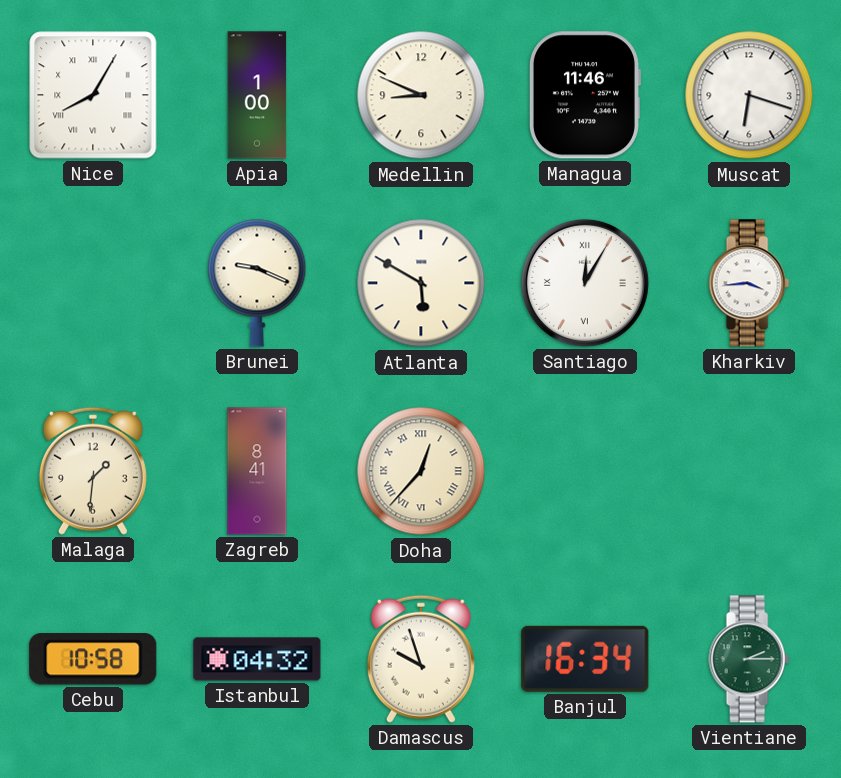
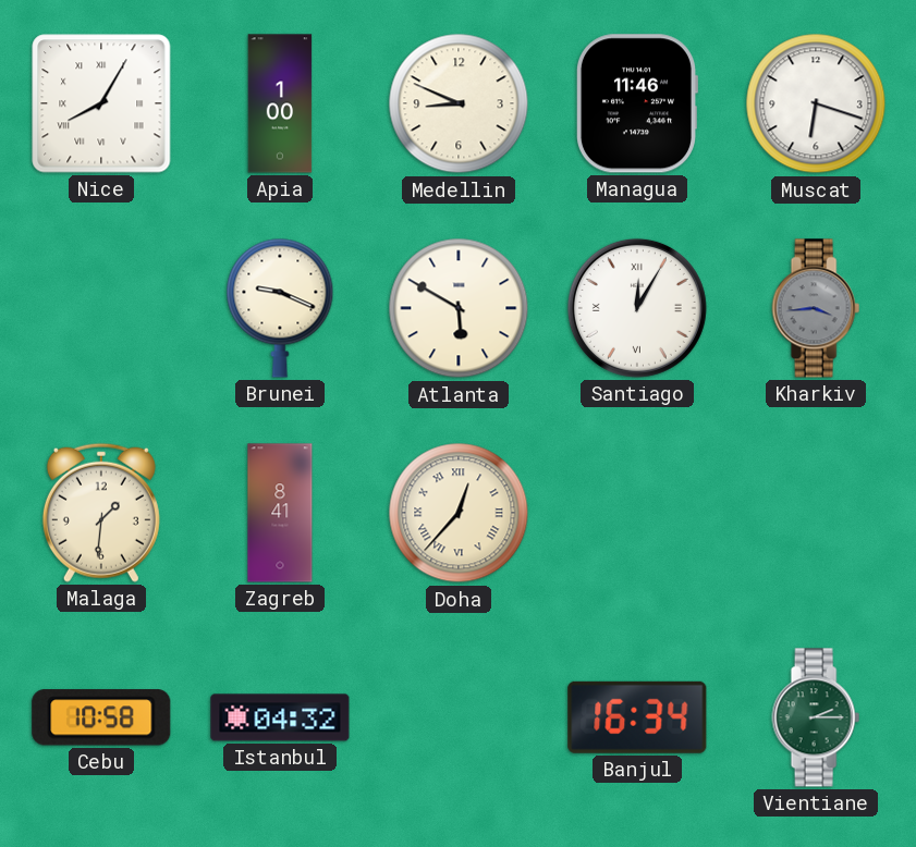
Kharkiv dial: white -> grey
Damascus: 9:57 -> none
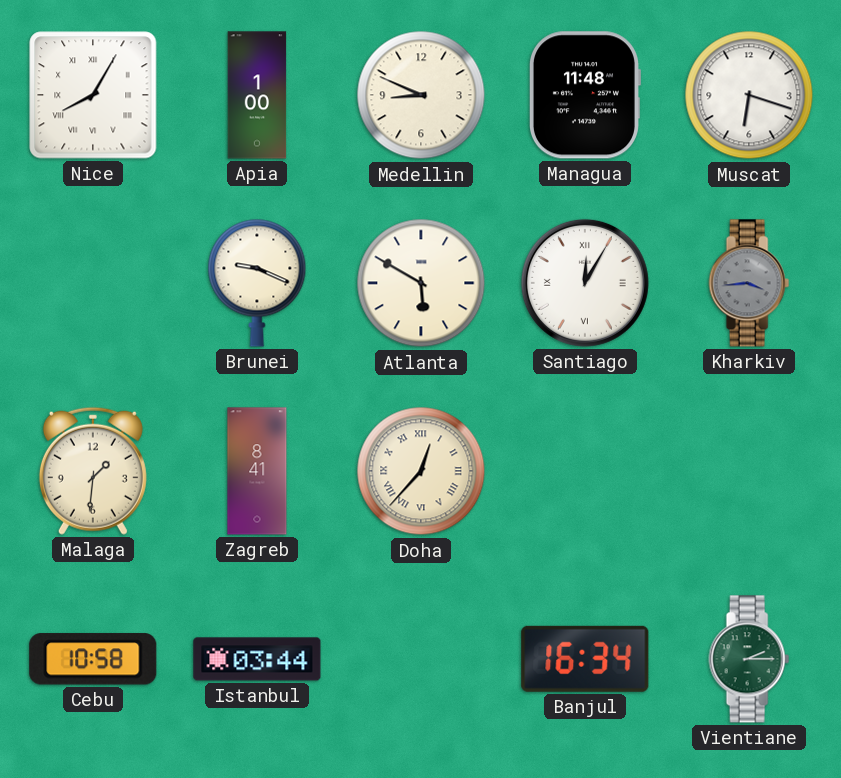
Managua: 11:46 -> 11:48
Istanbul: 04:32 -> 03:44
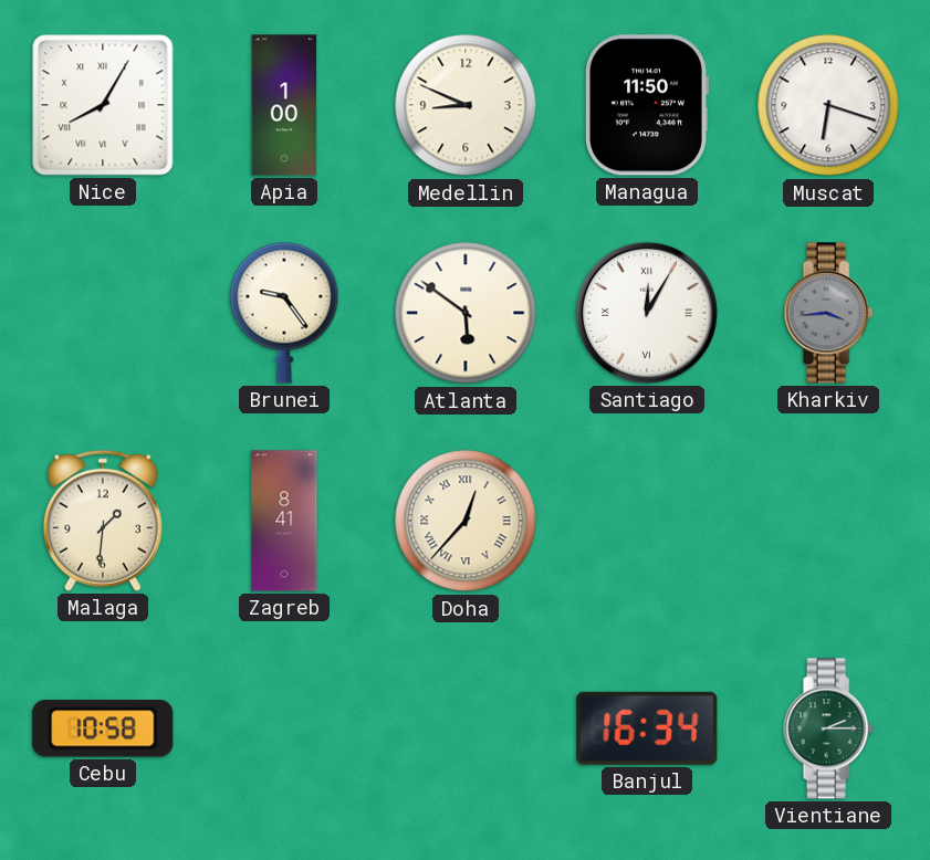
Managua: 11:48 -> 11:50
Brunei: 9:19 -> 9:24
Atlanta: 5:50 -> 5:51
Istanbul: 03:44 -> none
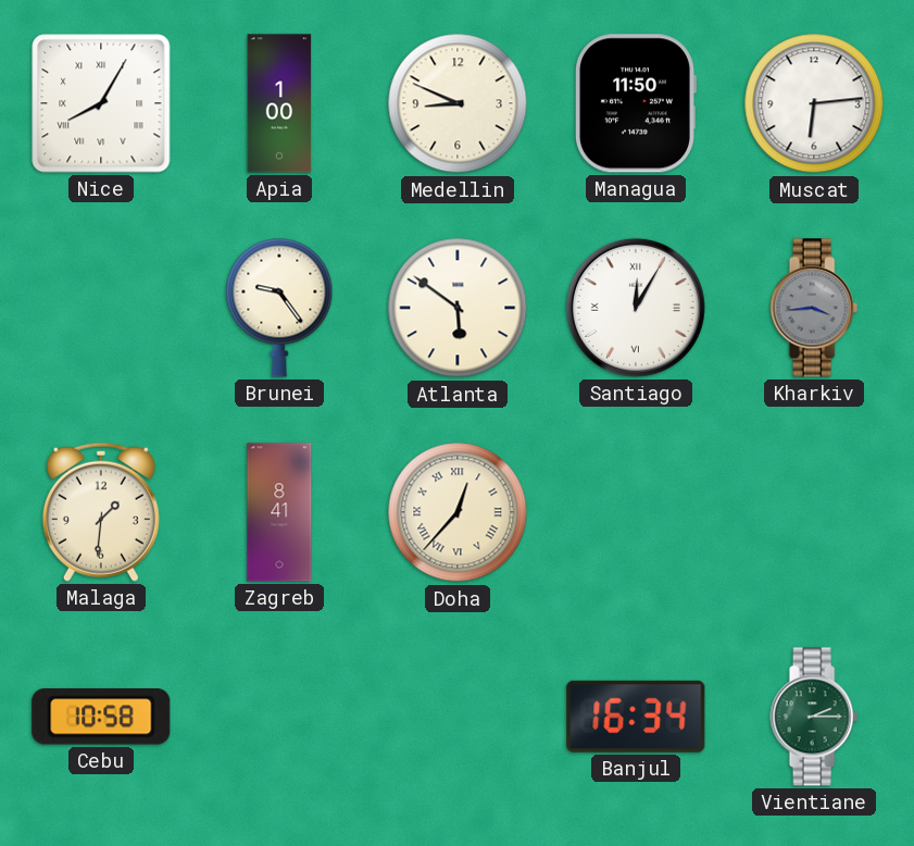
Muscat: 6:18 -> 6:14
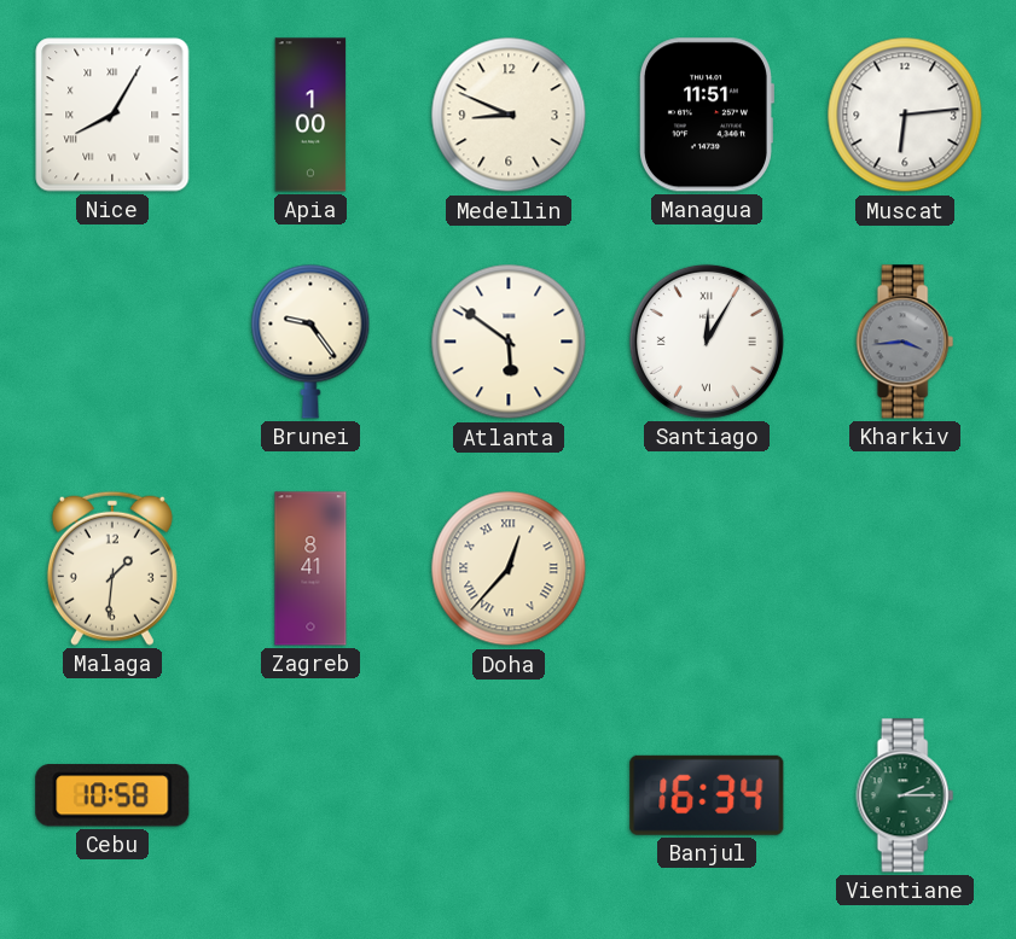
Managua: 11:50 -> 11:51
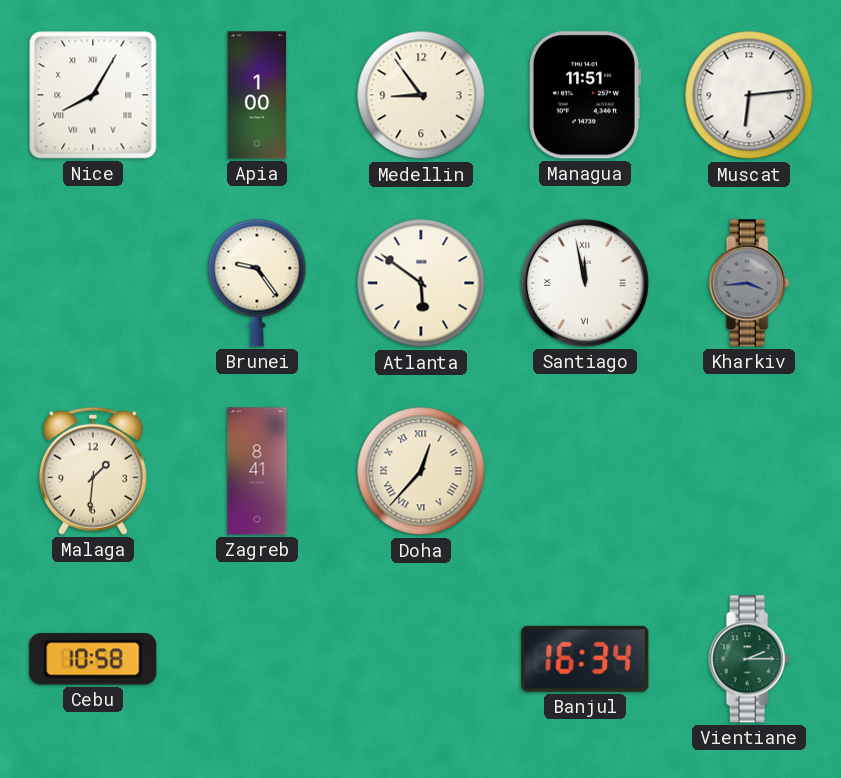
Medellin: 8:49 -> 8:54
Santiago: 12:05 -> 11:58
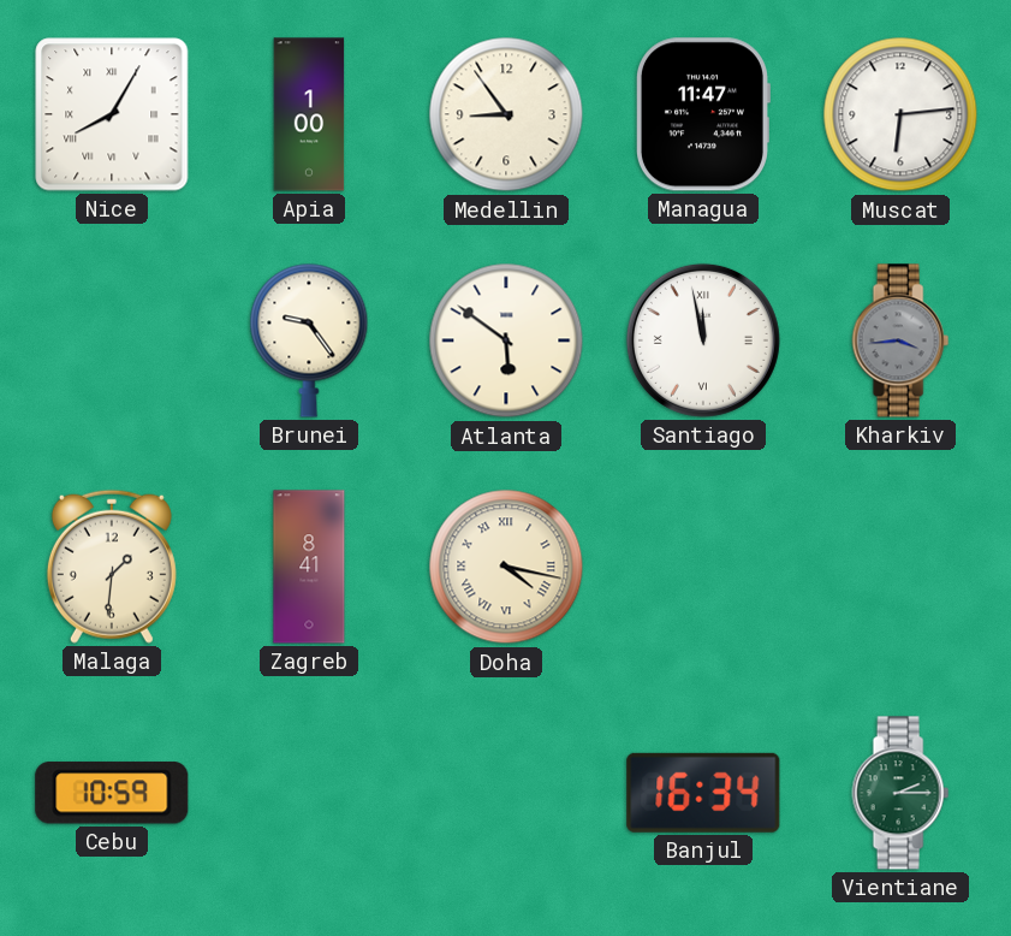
Managua: 11:51 -> 11:47
Doha: 12:37 -> 4:17
Cebu: 10:58 -> 10:59
